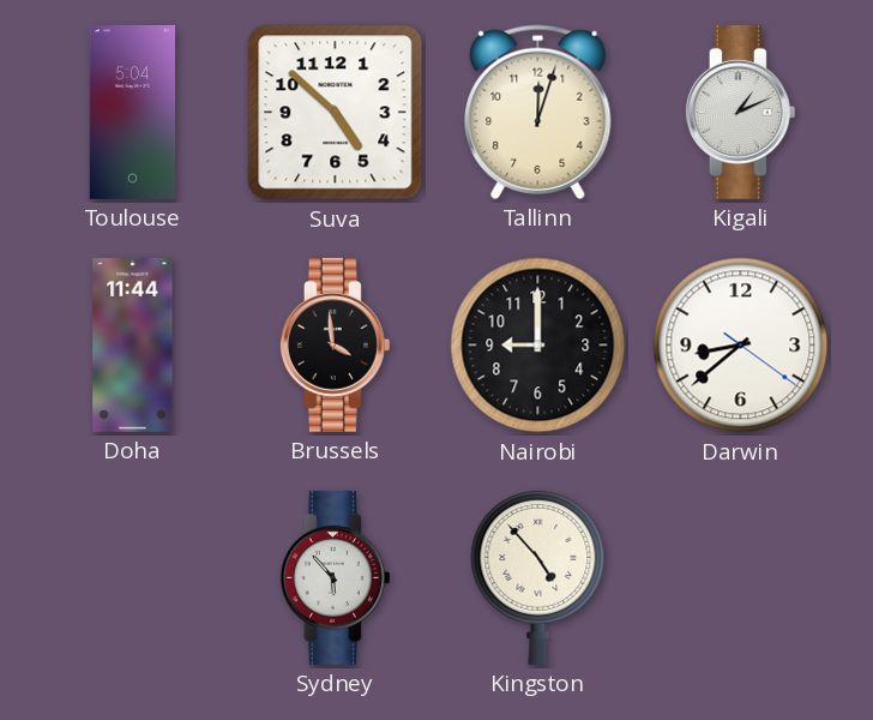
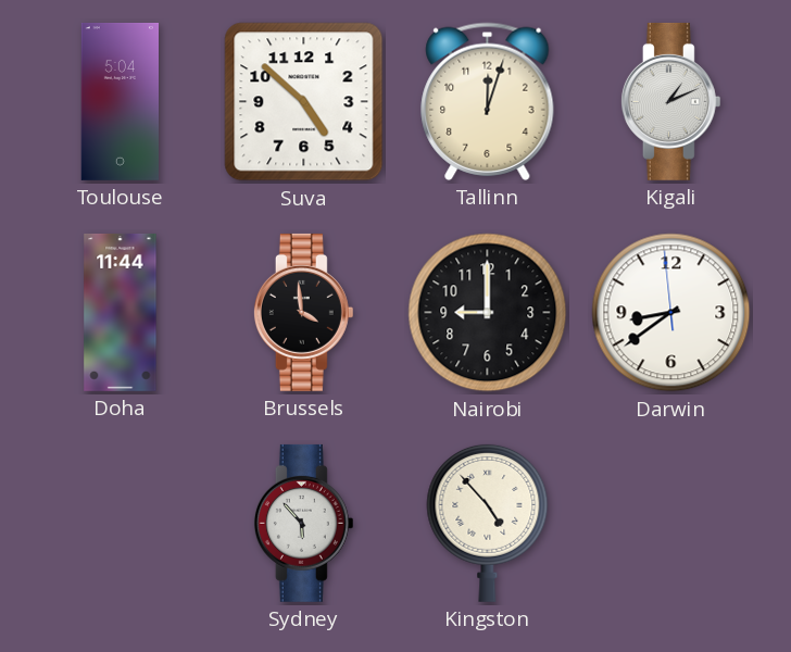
Darwin: 8:38:21 -> 8:38:59
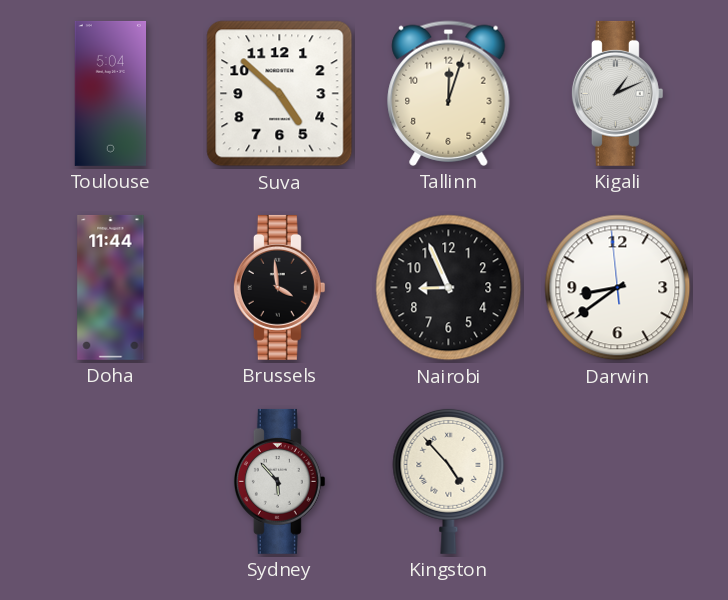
Nairobi: 9:00 -> 8:56
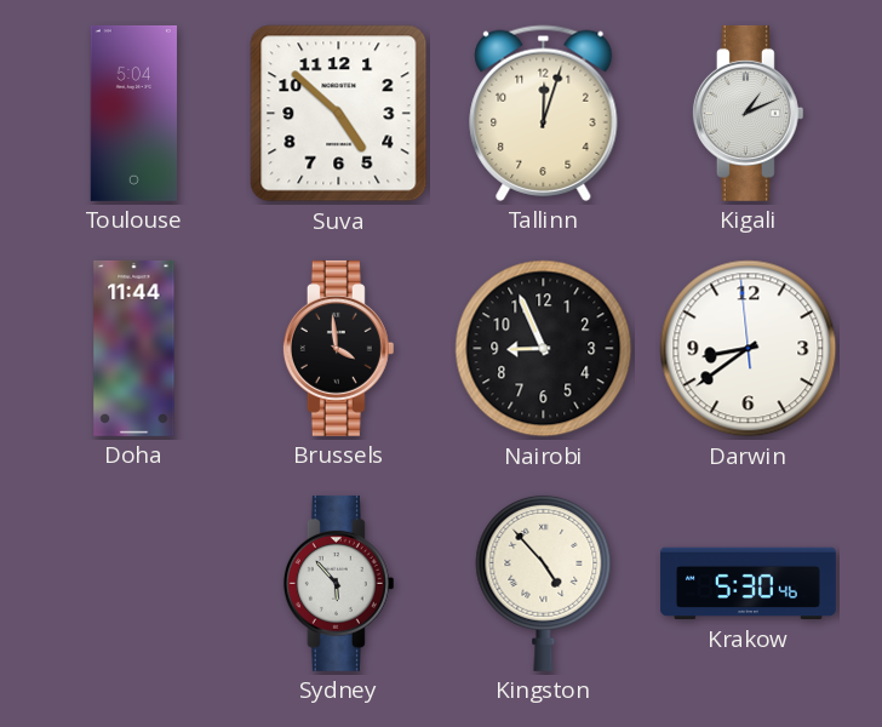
Krakow: none -> 5:30
